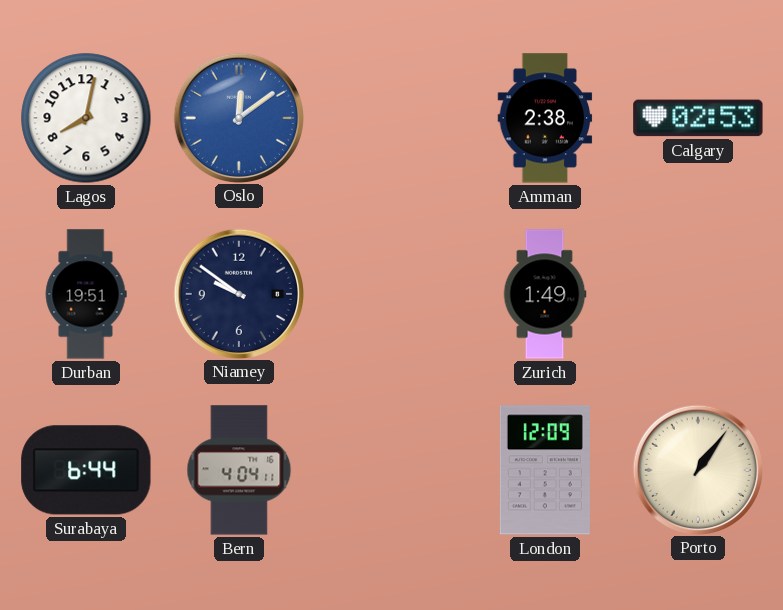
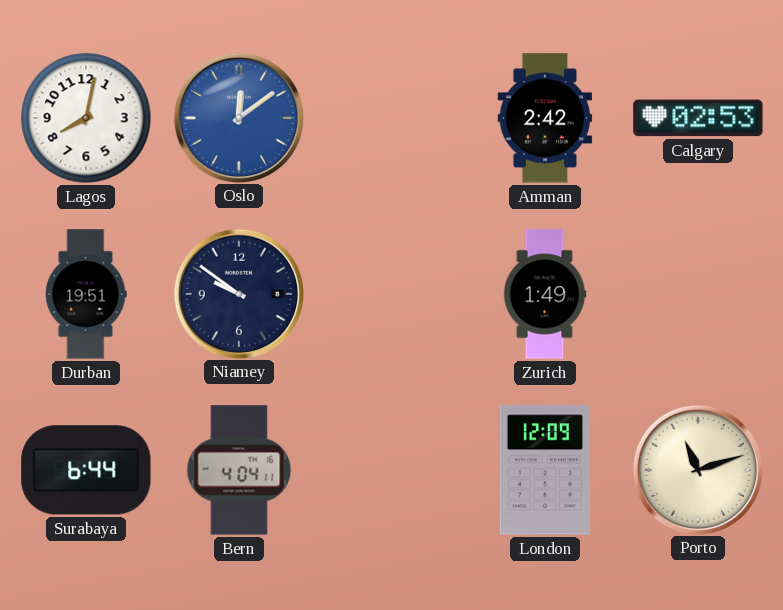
Amman: 2:38 -> 2:42
Porto: 1:06 -> 11:12
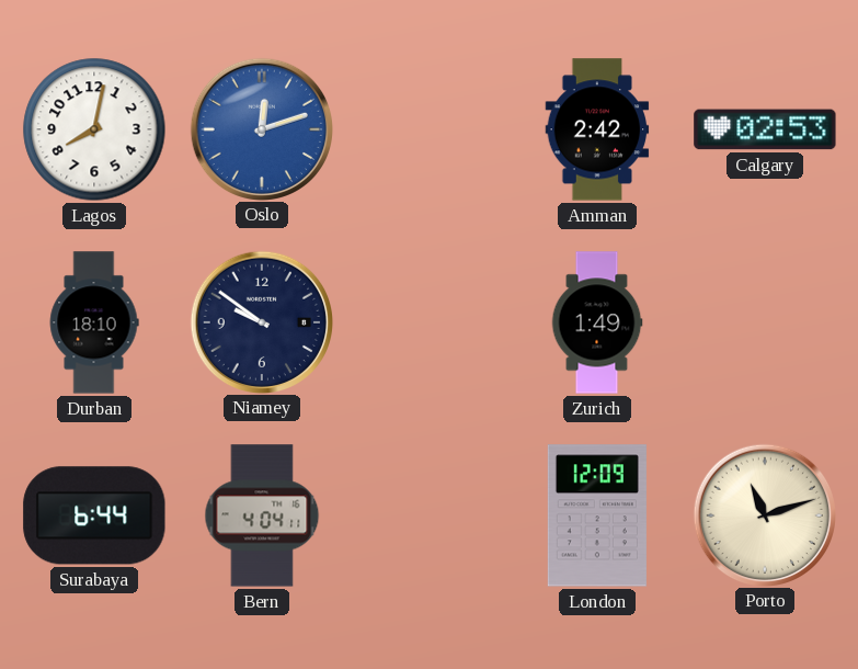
Oslo: 12:09 -> 12:12
Durban: 19:51 -> 18:10
